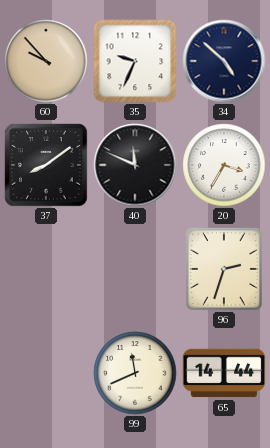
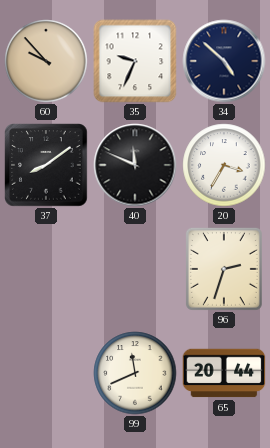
65: 14:44 -> 20:44
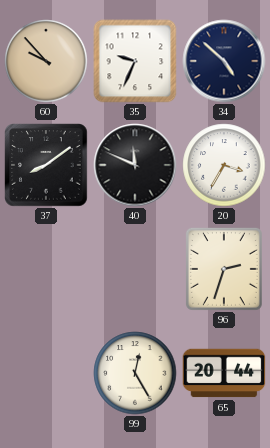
99: 11:41 -> 12:25
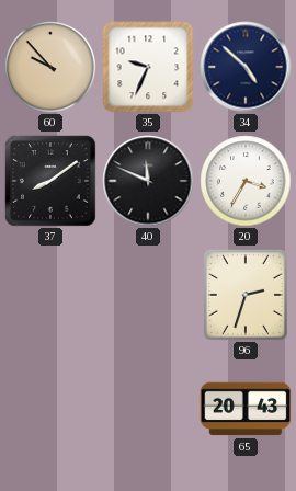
99: 12:25 -> none
65: 20:44 -> 20:43
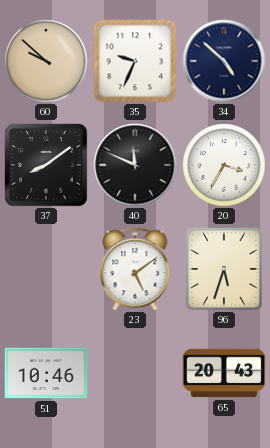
60: 9:53 -> 9:52
23: none -> 5:09
96: 2:33 -> 5:33
51: none -> 10:46
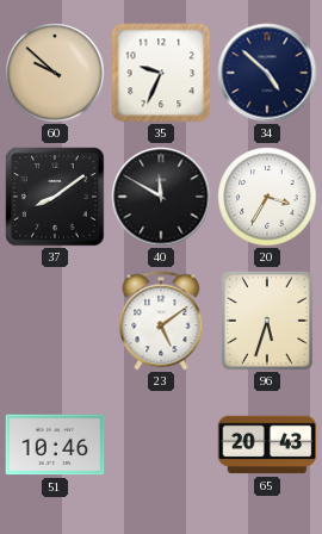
40: 11:49 -> 11:50
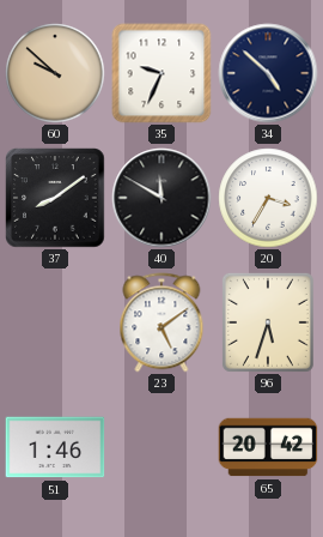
51: 10:46 -> 1:46
65: 20:43 -> 20:42
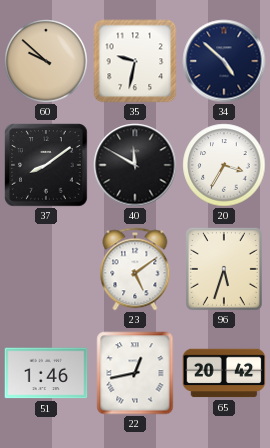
35: 9:34 -> 9:32
22: none -> 12:43
